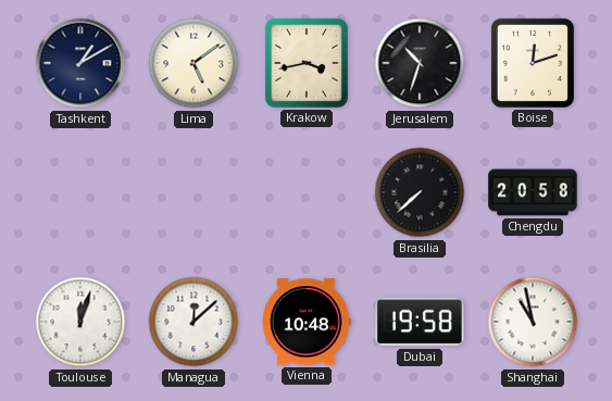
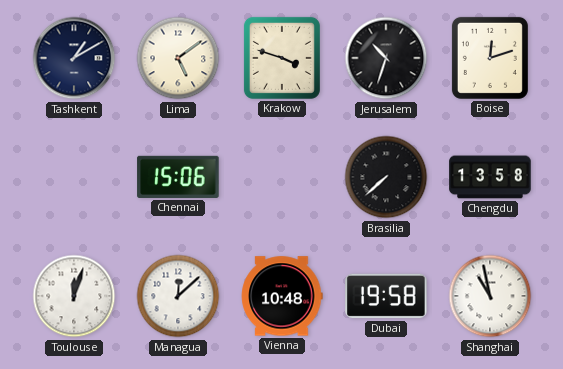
Krakow: 3:43 -> 3:48
Chennai: none -> 15:06
Chengdu: 20:58 -> 13:58
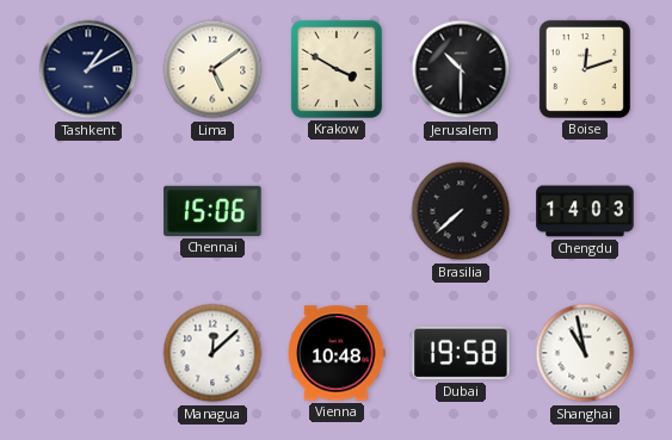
Krakow: 3:48 -> 3:50
Jerusalem: 10:33 -> 10:30
Chengdu: 13:58 -> 14:03
Toulouse: 12:03 -> none
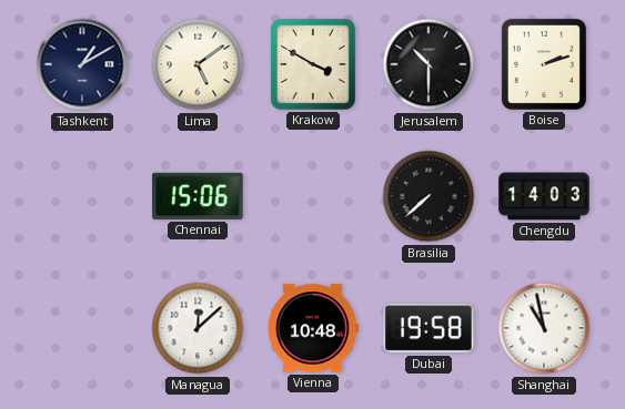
Boise: 12:12 -> 2:12
